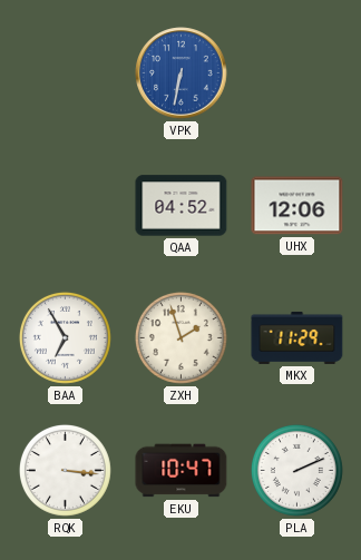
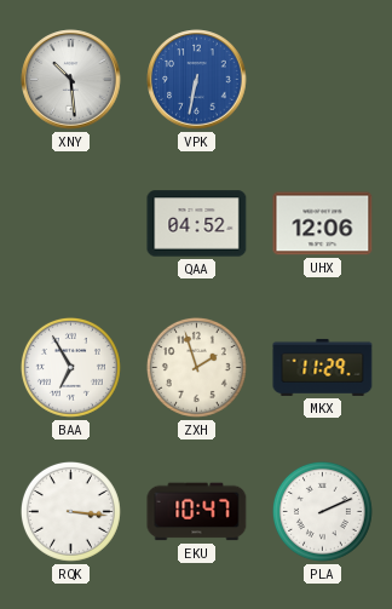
XNY: none -> 10:29
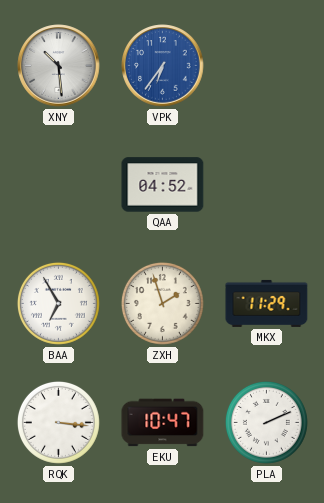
VPK: 6:32 -> 6:36
UHX: 12:06 -> none
